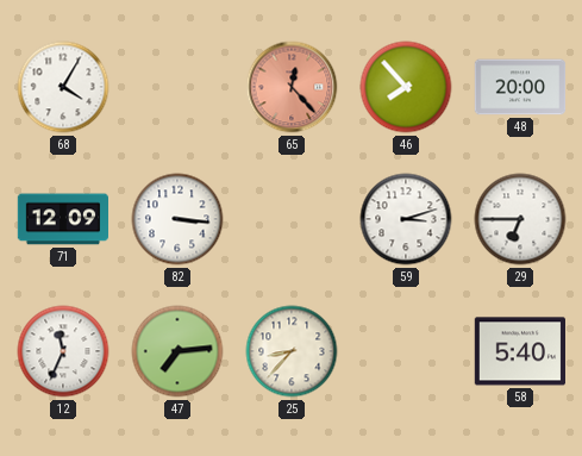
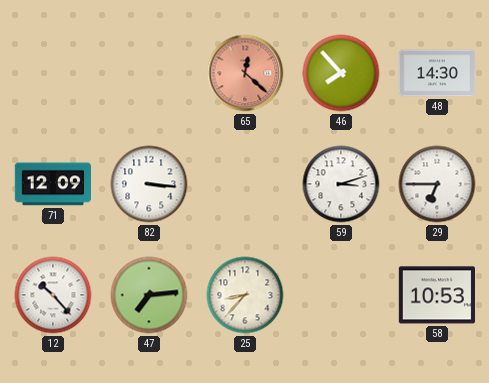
68: 4:05 -> none
65: 12:23 -> 12:22
48: 20:00 -> 14:30
12: 11:34 -> 10:23
58: 5:40 -> 10:53
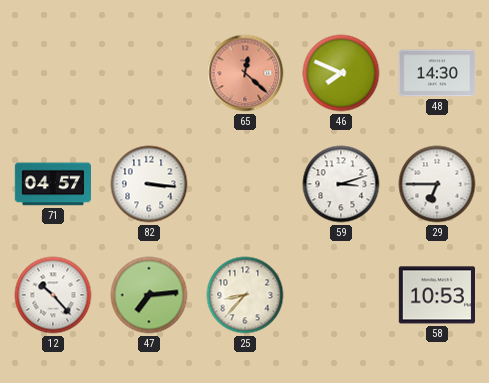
46: 7:53 -> 7:49
71: 12:09 -> 04:57
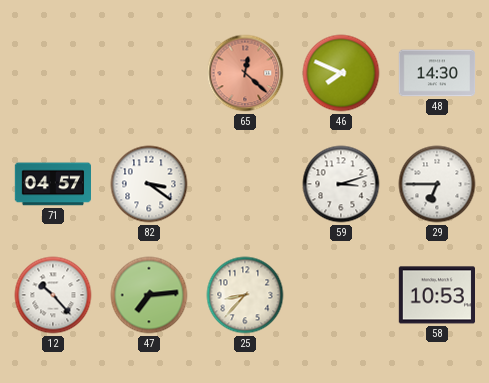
82: 3:16 -> 3:21
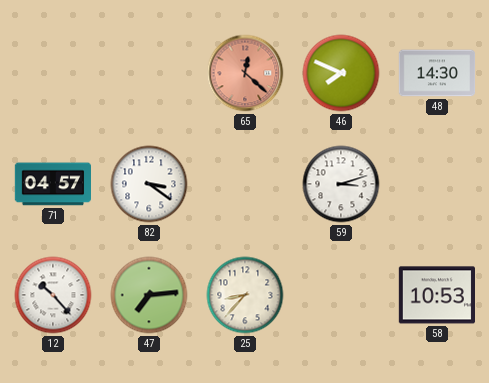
29: 6:45 -> none
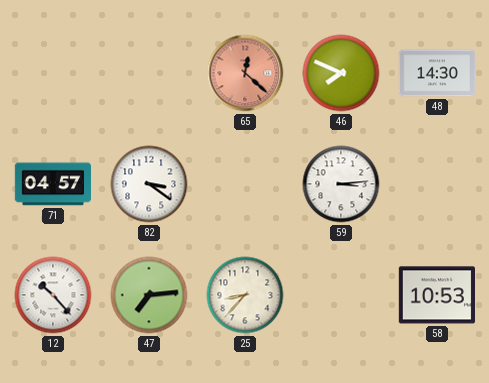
59: 3:12 -> 3:14
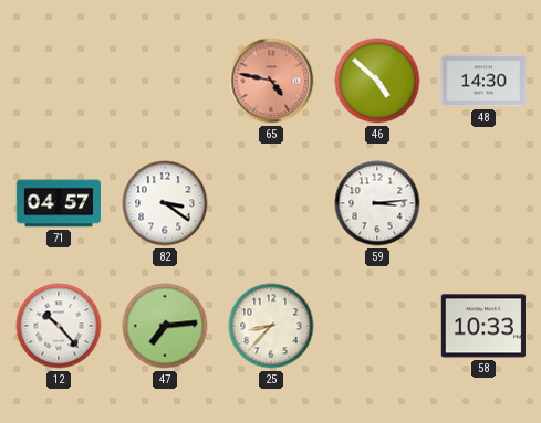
65: 12:22 -> 4:47
46: 7:49 -> 4:52
58: 10:53 -> 10:33
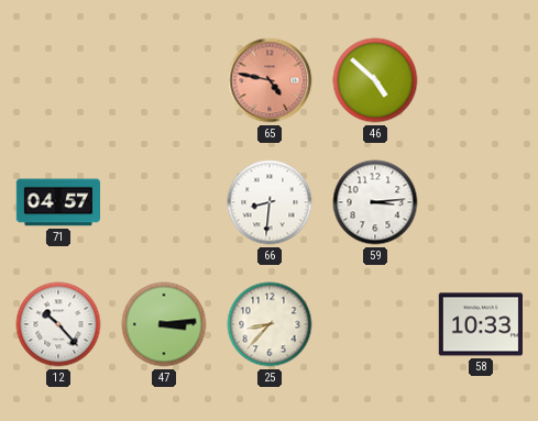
48: 14:30 -> none
82: 3:21 -> none
66: none -> 8:31
47: 7:14 -> 3:14
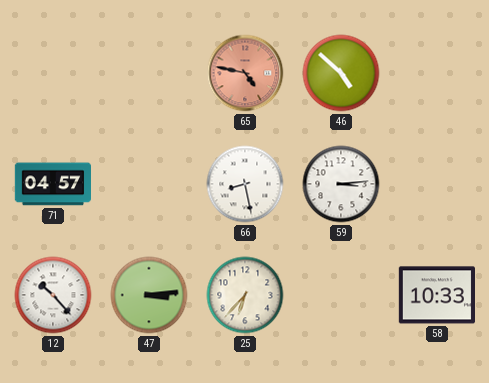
66: 8:31 -> 8:28
25: 8:37 -> 6:37
